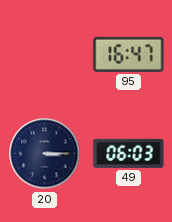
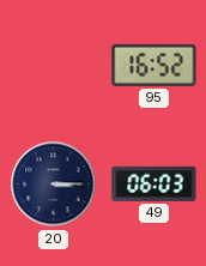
95: 16:47 -> 16:52
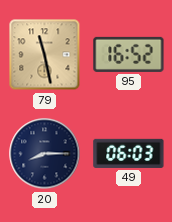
79: none -> 11:28
20: 3:15 -> 8:15
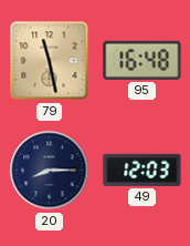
95: 16:52 -> 16:48
49: 06:03 -> 12:03
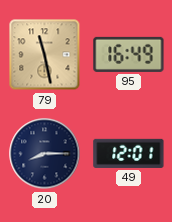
95: 16:48 -> 16:49
49: 12:03 -> 12:01
